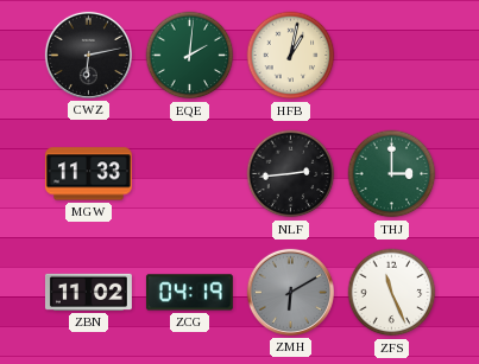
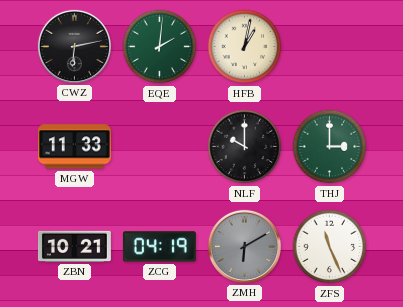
NLF: 2:44 -> 10:00
ZBN: 11:02 -> 10:21
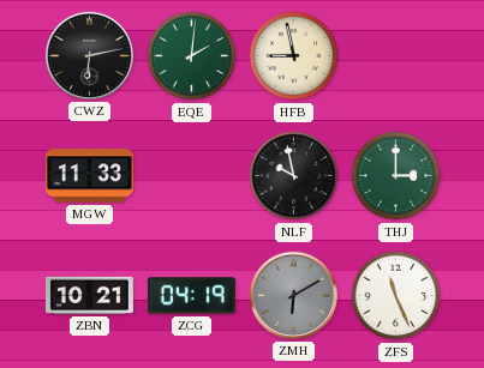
HFB: 1:02 -> 8:58
NLF: 10:00 -> 9:58
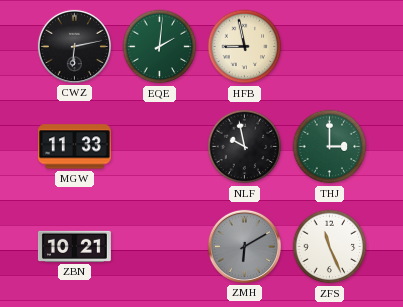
ZCG: 04:19 -> none
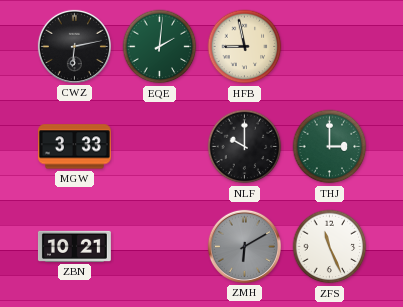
MGW: 11:33 -> 3:33
NLF: 9:58 -> 10:00
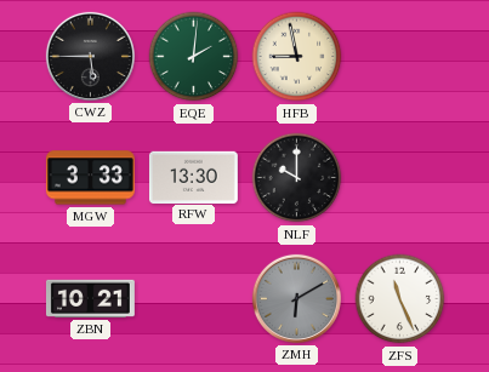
CWZ: 6:13 -> 5:45
RFW: none -> 13:30
THJ: 3:00 -> none
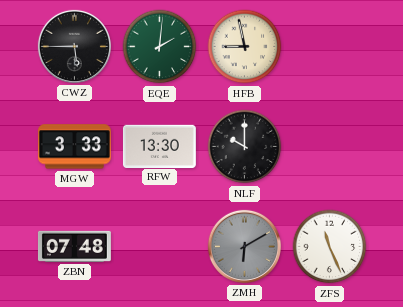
ZBN: 10:21 -> 07:48
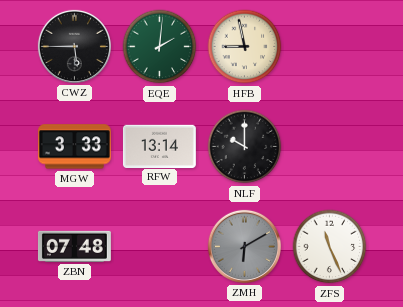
RFW: 13:30 -> 13:14
